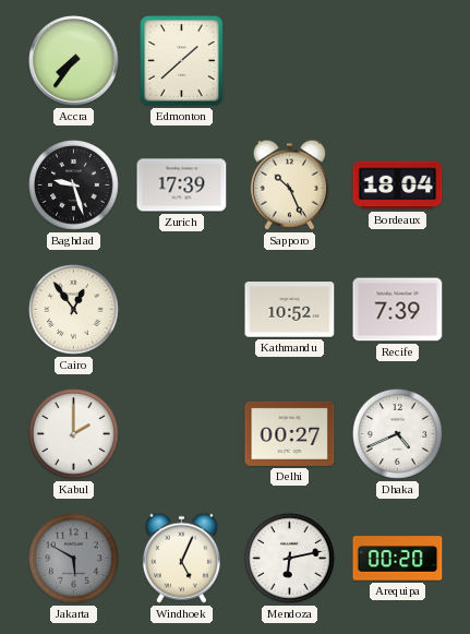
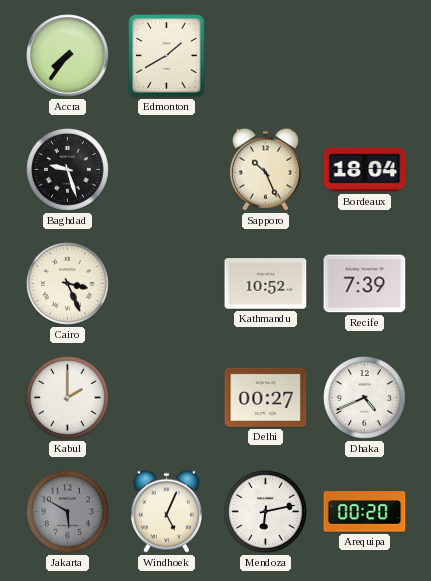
Edmonton: 1:38 -> 1:40
Zurich: 17:39 -> none
Cairo: 12:54 -> 3:26
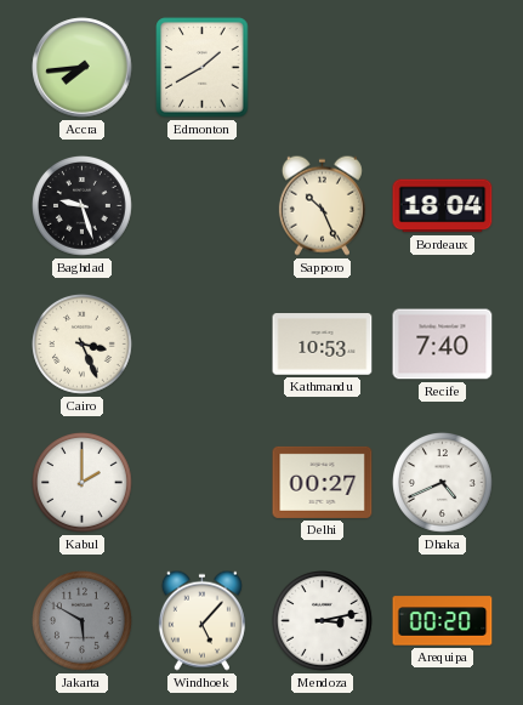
Accra: 7:36 -> 7:44
Kathmandu: 10:52 -> 10:53
Recife: 7:39 -> 7:40
Windhoek: 5:04 -> 5:07
Mendoza: 6:13 -> 3:13
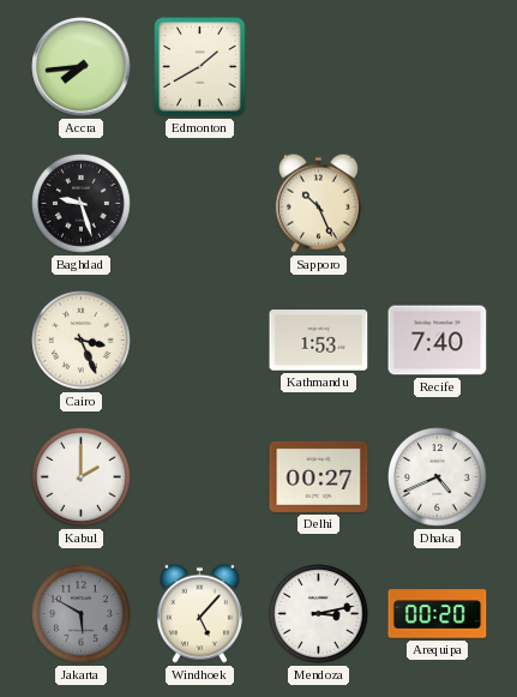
Bordeaux: 18:04 -> none
Kathmandu: 10:53 -> 1:53
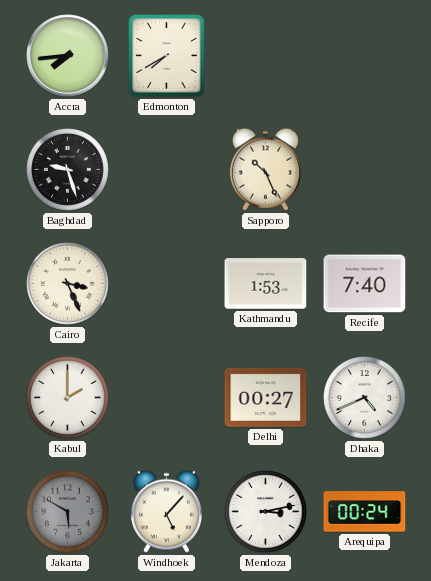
Edmonton: 1:40 -> 7:40
Arequipa: 00:20 -> 00:24
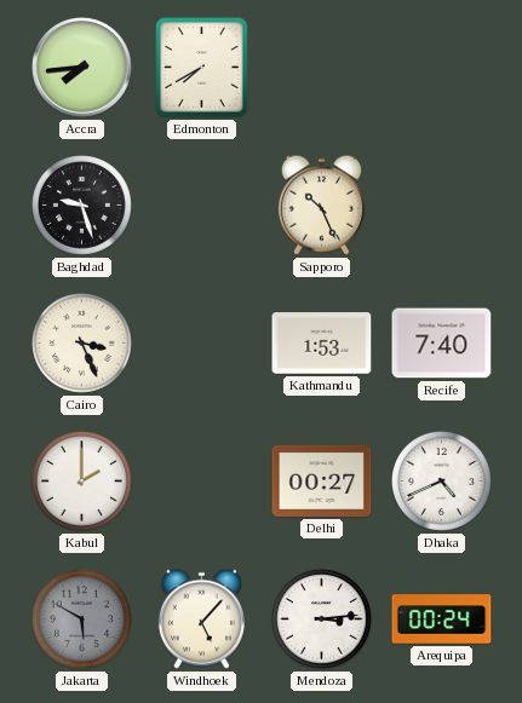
Mendoza: 3:13 -> 3:14
